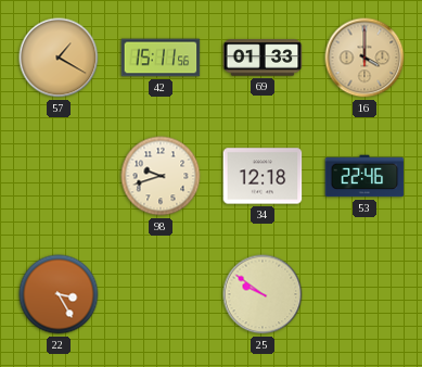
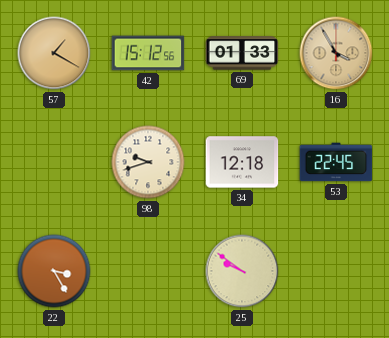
42: 15:11 -> 15:12
16: 4:00 -> 3:55
53: 22:46 -> 22:45
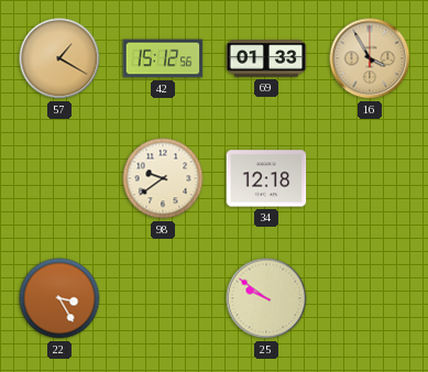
98: 9:42 -> 9:39
53: 22:45 -> none
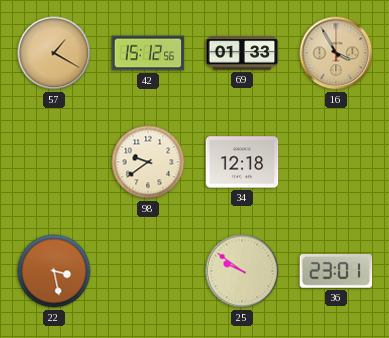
22: 3:25 -> 3:28
36: none -> 23:01
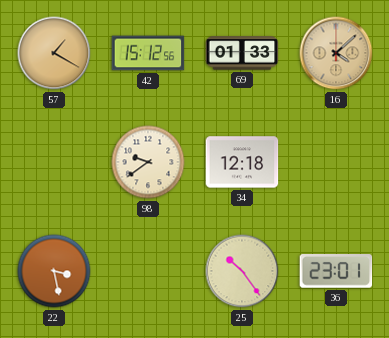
16: 3:55 -> 4:08
25: 9:51 -> 10:24
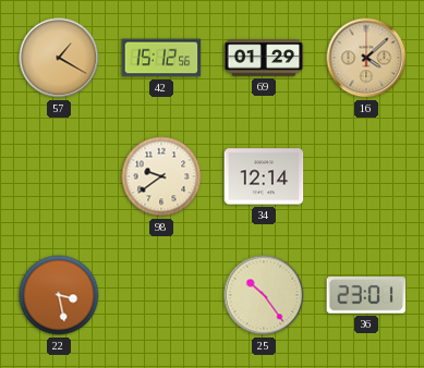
69: 01:33 -> 01:29
34: 12:18 -> 12:14
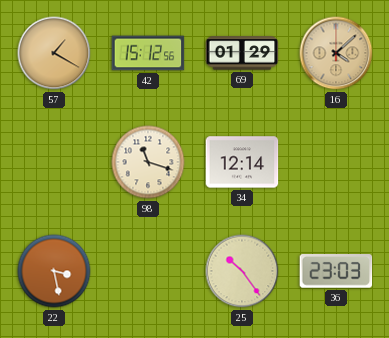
98: 9:39 -> 11:18
36: 23:01 -> 23:03
